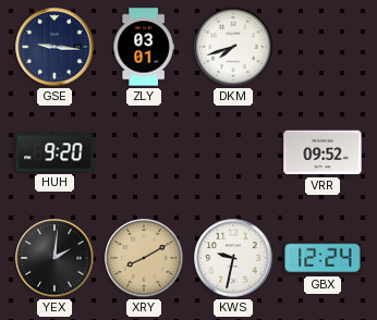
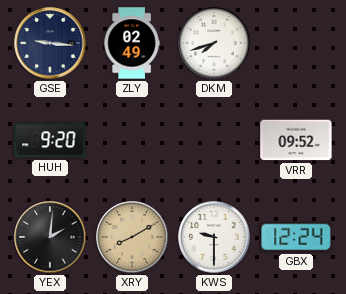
ZLY: 03:01 -> 02:49
KWS: 9:32 -> 9:30
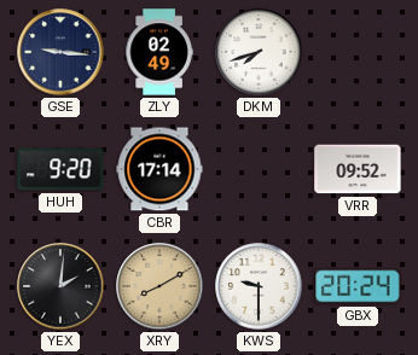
CBR: none -> 17:14
GBX: 12:24 -> 20:24
